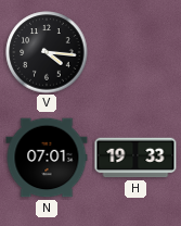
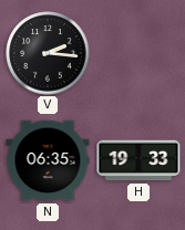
V: 4:16 -> 2:16
N: 07:01 -> 06:35
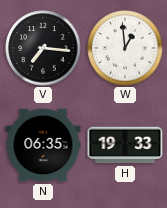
V: 2:16 -> 7:16
W: none -> 12:59
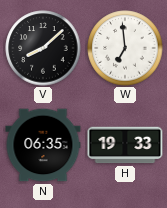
V: 7:16 -> 8:08
W: 12:59 -> 6:59
